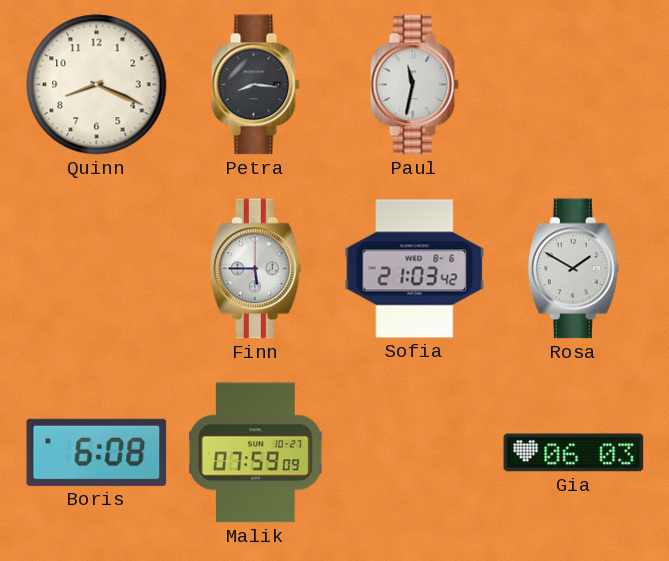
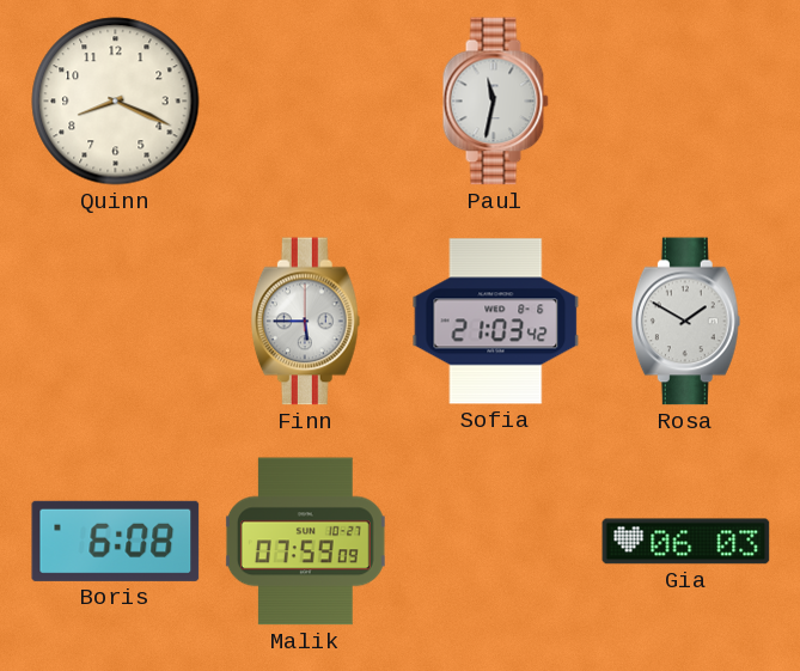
Petra: 8:16 -> none
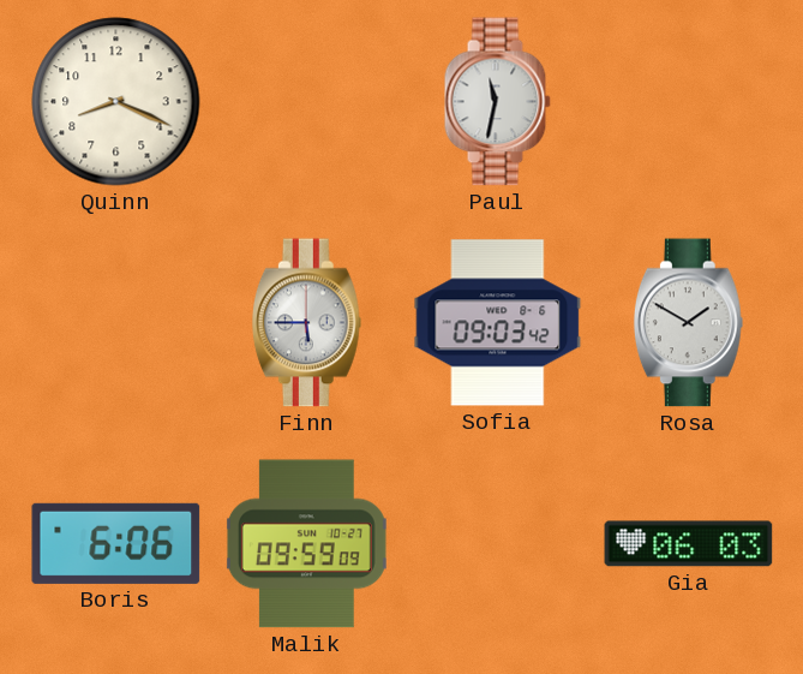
Sofia: 21:03 -> 09:03
Boris: 6:08 -> 6:06
Malik: 07:59 -> 09:59
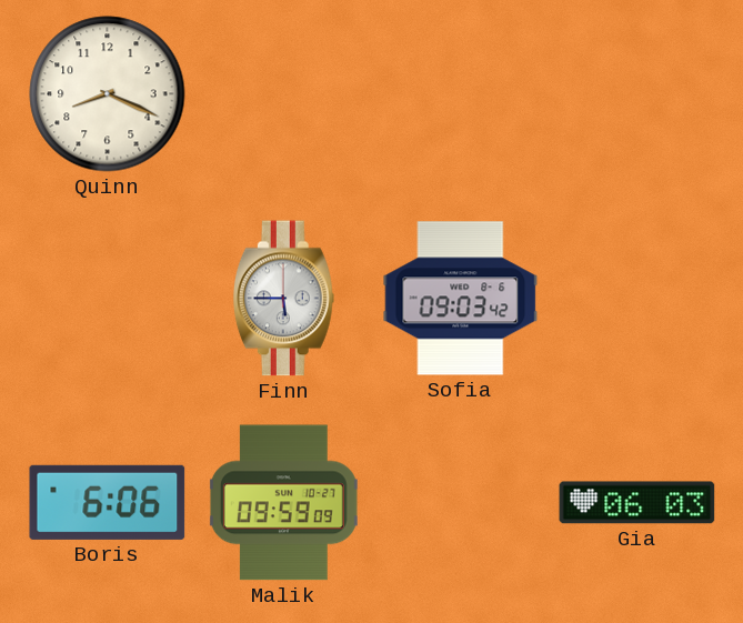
Paul: 11:32 -> none
Rosa: 1:50 -> none
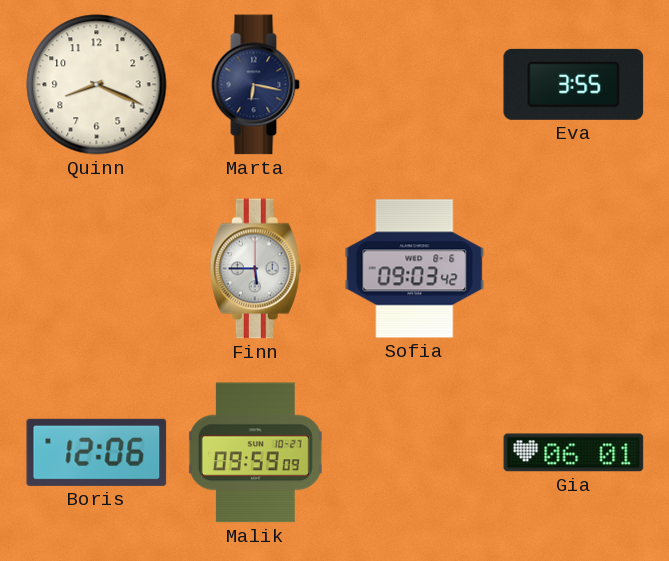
Marta: none -> 6:17
Eva: none -> 3:55
Boris: 6:06 -> 12:06
Gia: 06:03 -> 06:01
